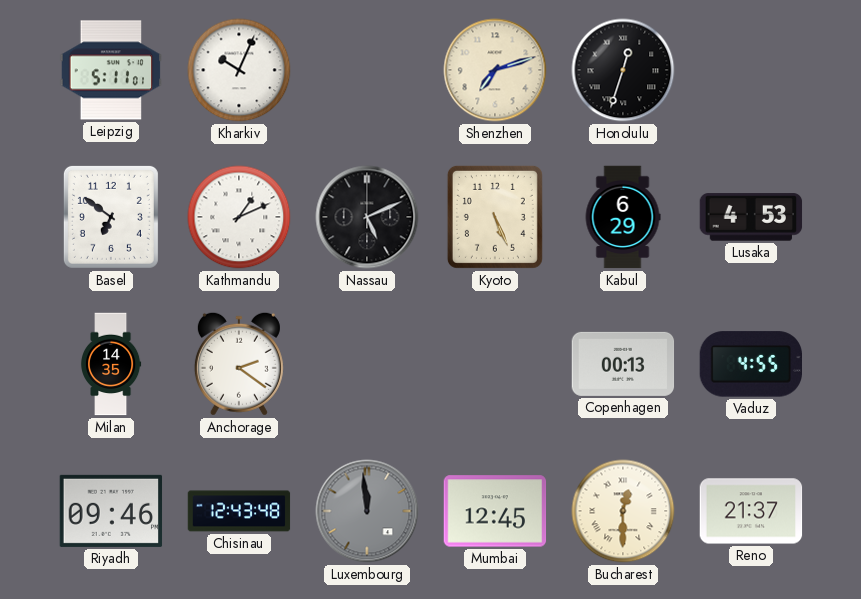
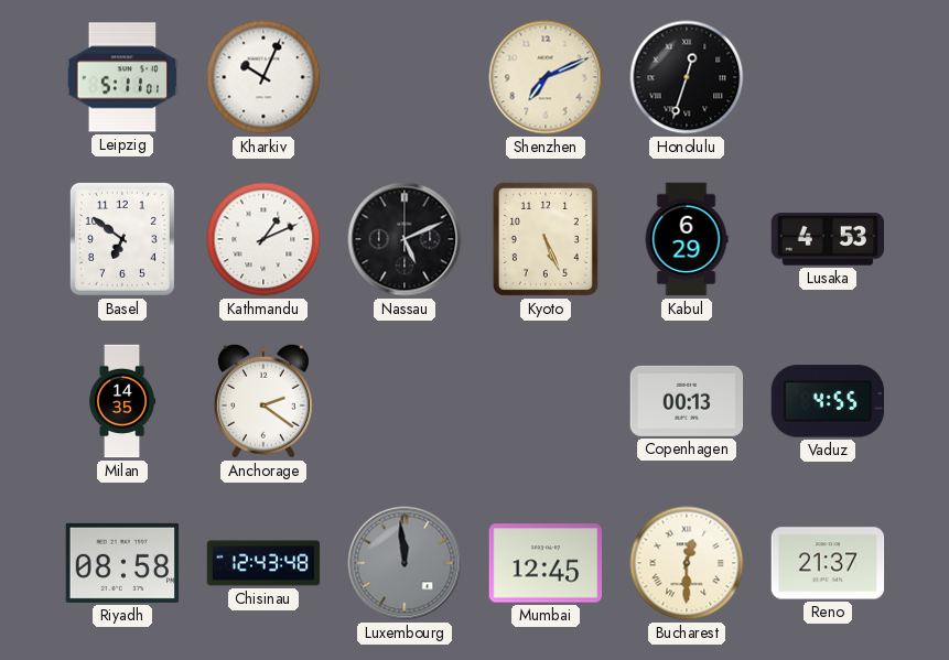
Shenzhen: 7:12 -> 7:11
Riyadh: 09:46 -> 08:58
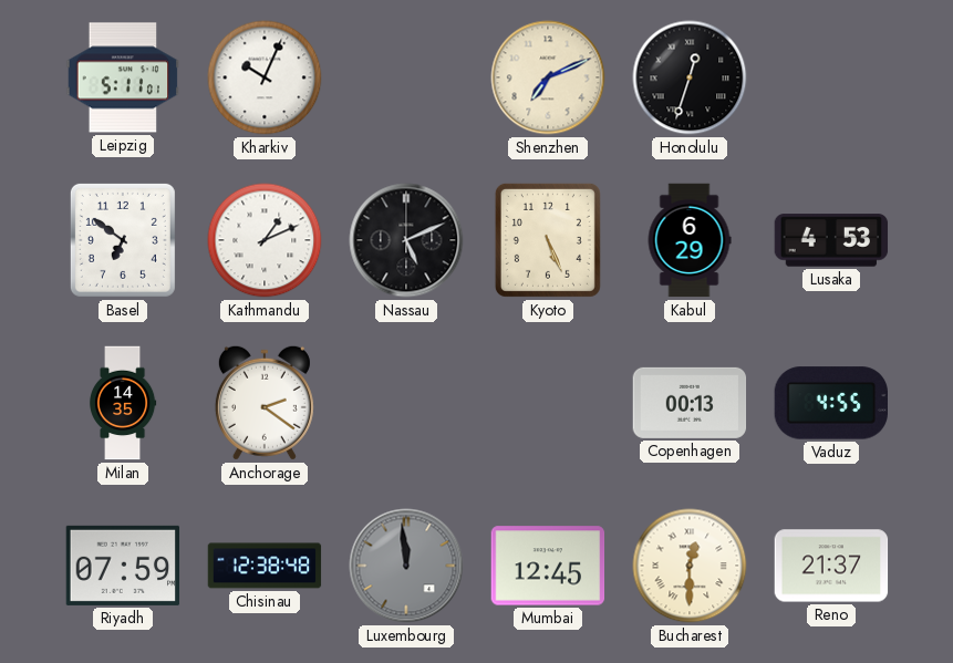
Riyadh: 08:58 -> 07:59
Chisinau: 12:43 -> 12:38
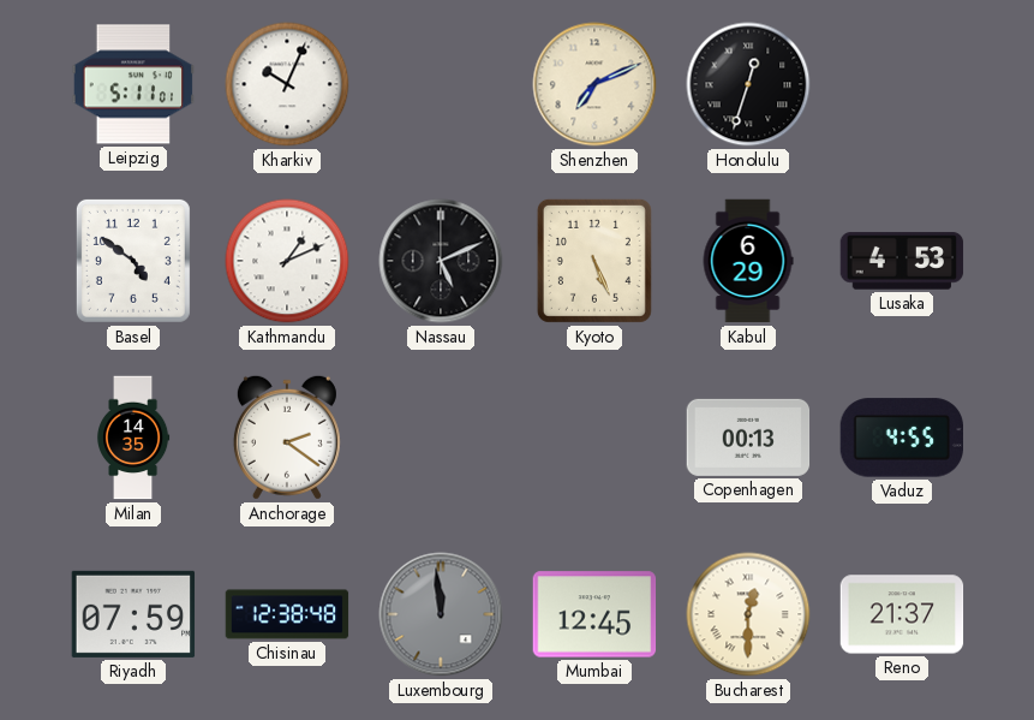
Basel: 6:51 -> 4:51
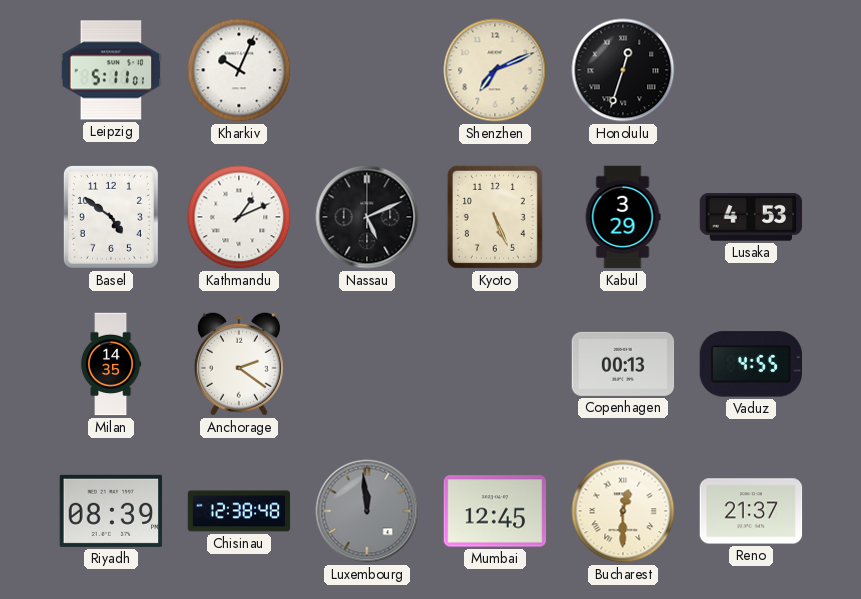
Kabul: 6:29 -> 3:29
Riyadh: 07:59 -> 08:39
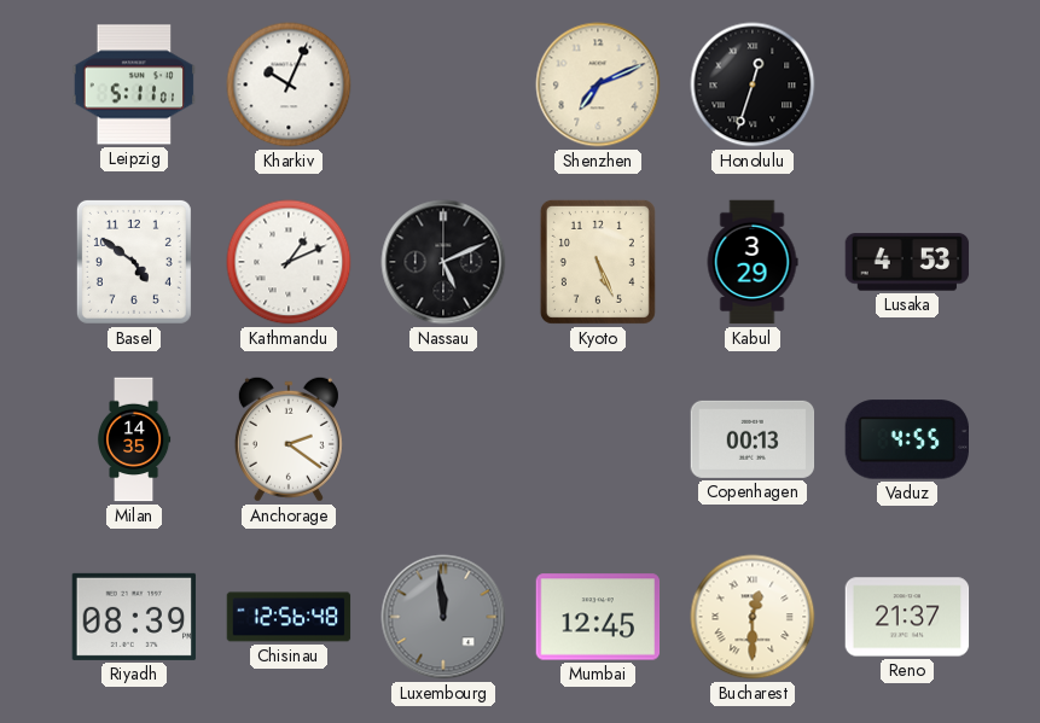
Chisinau: 12:38 -> 12:56
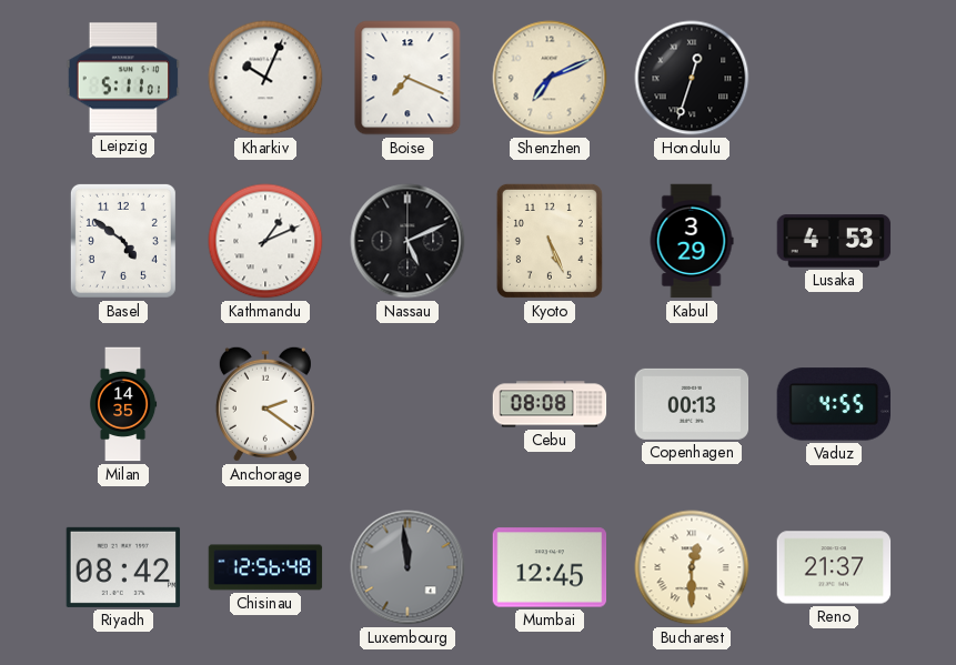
Boise: none -> 7:19
Cebu: none -> 08:08
Riyadh: 08:39 -> 08:42
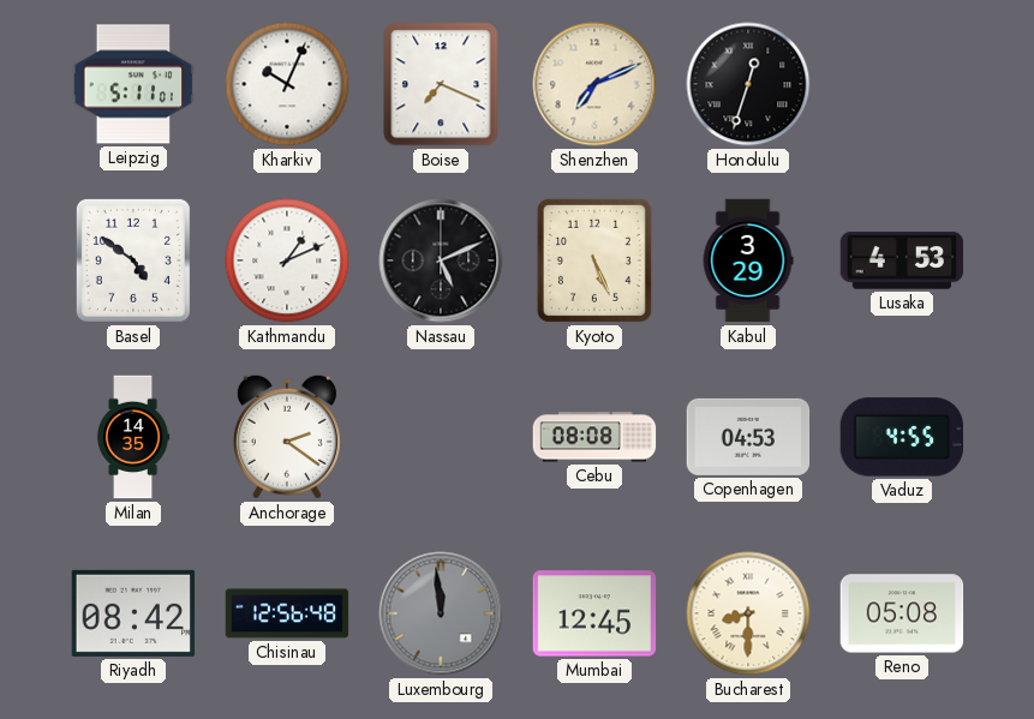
Copenhagen: 00:13 -> 04:53
Bucharest: 12:30 -> 8:30
Reno: 21:37 -> 05:08
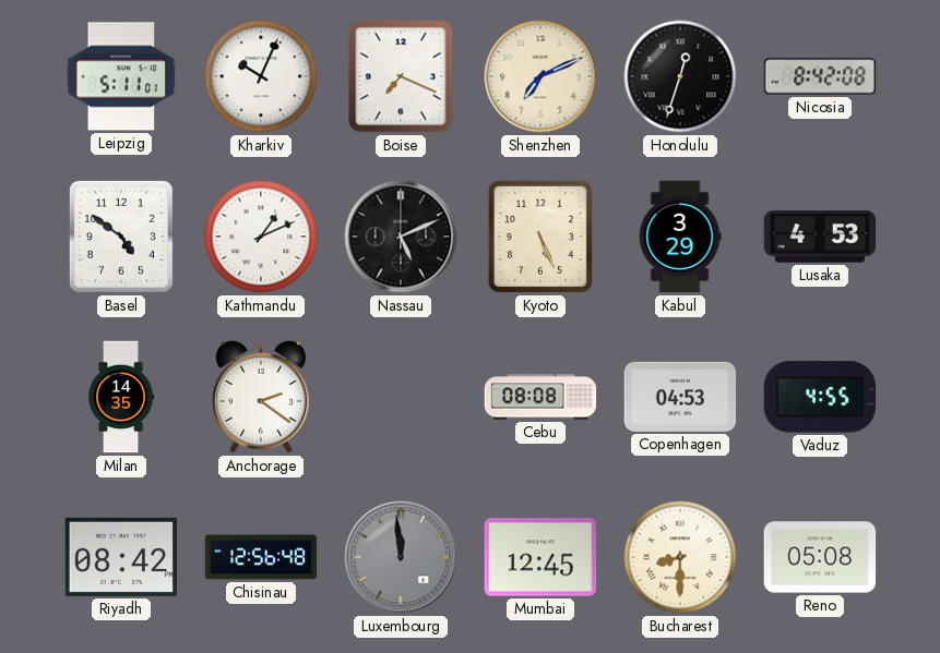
Nicosia: none -> 8:42
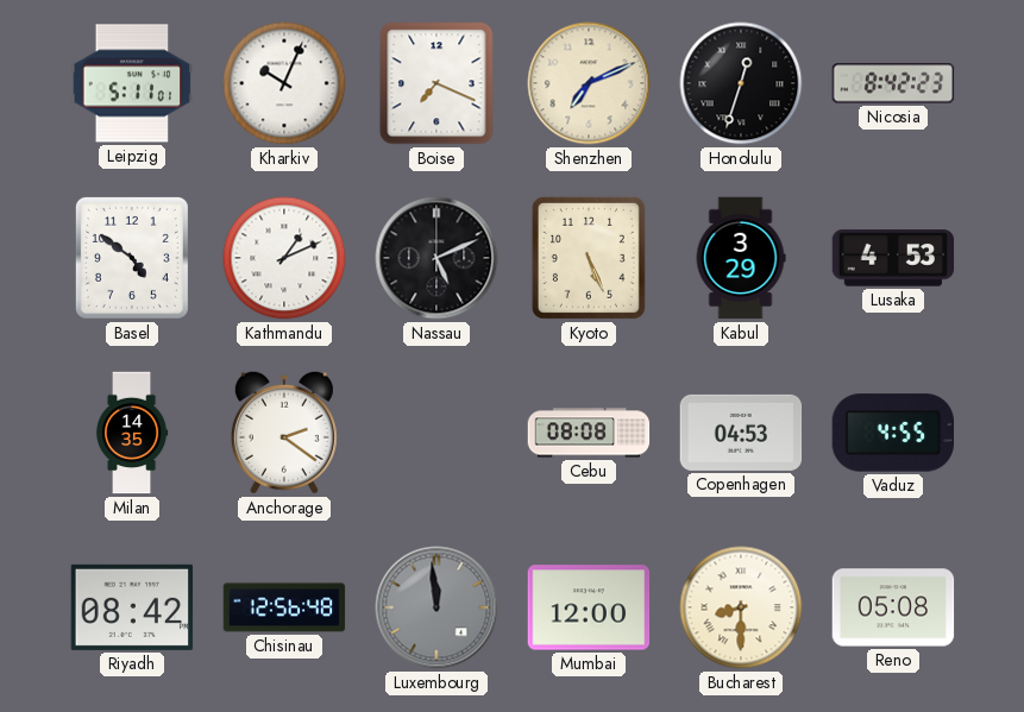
Nicosia: 8:42:08 -> 8:42:23
Mumbai: 12:45 -> 12:00
